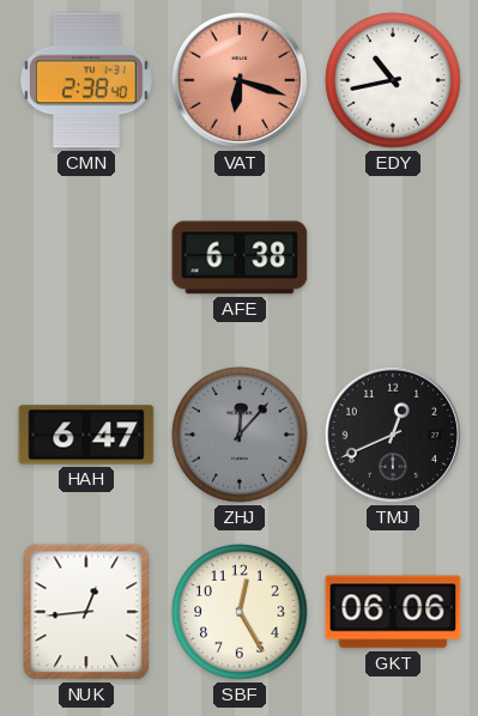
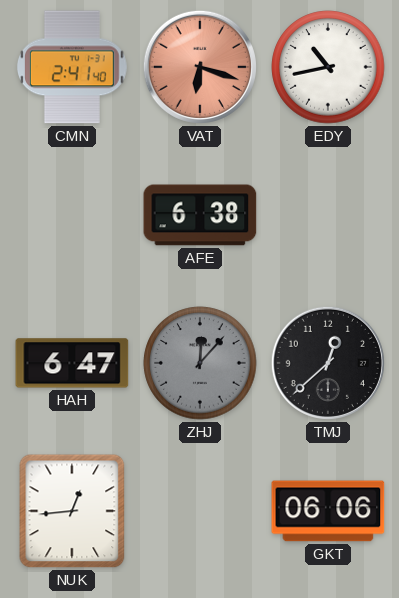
CMN: 2:38 -> 2:41
TMJ: 12:41 -> 12:38
SBF: 12:25 -> none
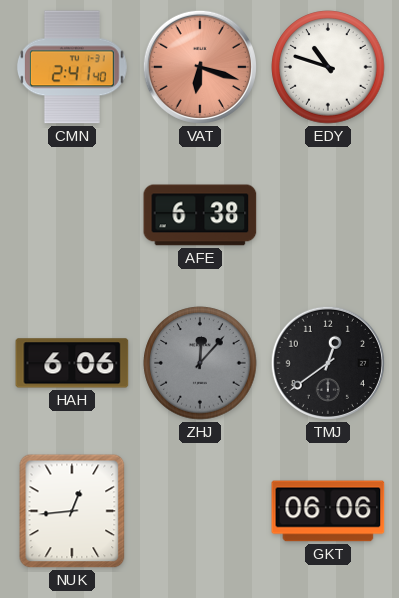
EDY: 10:43 -> 10:48
HAH: 6:47 -> 6:06
TMJ: 12:38 -> 12:39
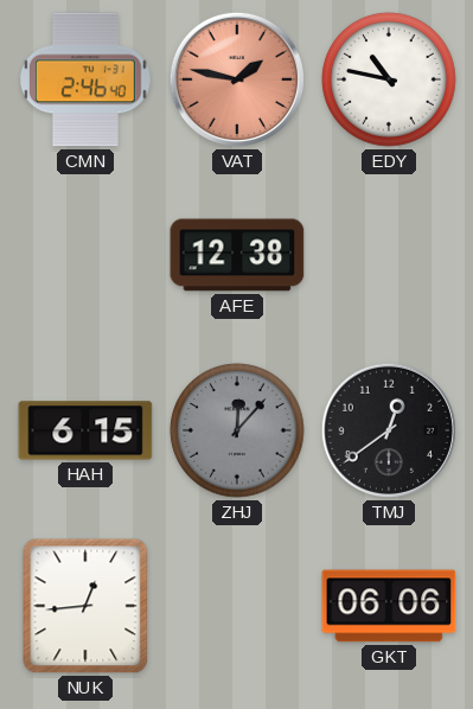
CMN: 2:41 -> 2:46
VAT: 6:18 -> 1:47
EDY: 10:48 -> 10:47
AFE: 6:38 -> 12:38
HAH: 6:06 -> 6:15
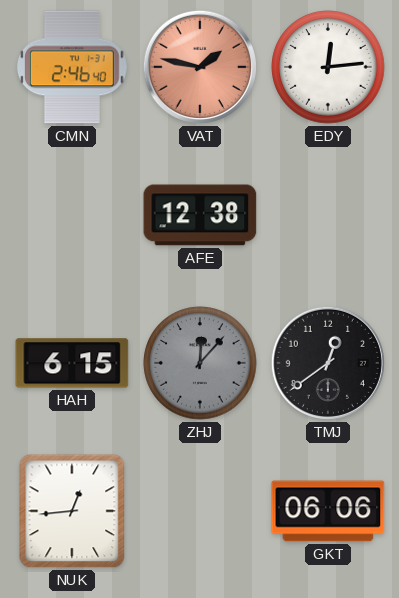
EDY: 10:47 -> 12:14
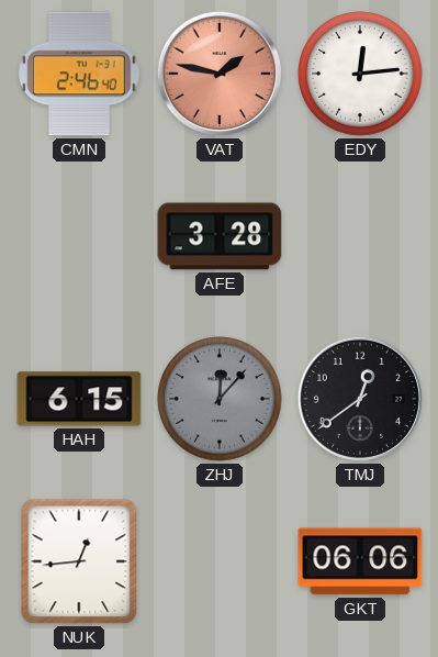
AFE: 12:38 -> 3:28
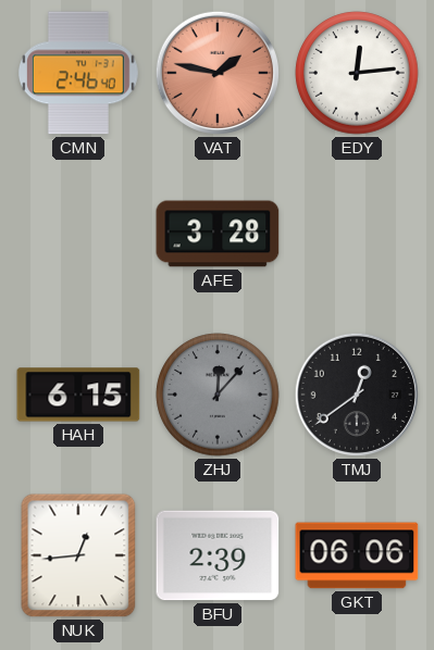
BFU: none -> 2:39
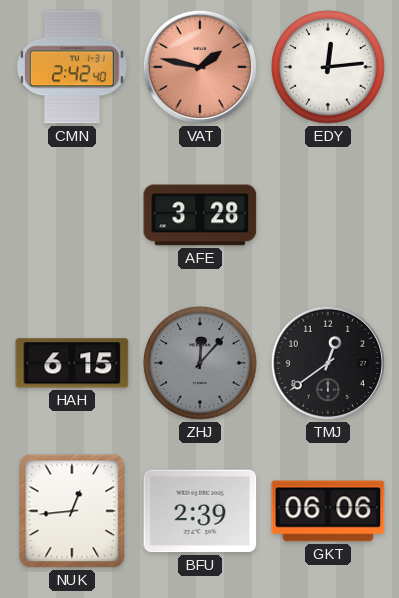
CMN: 2:46 -> 2:42
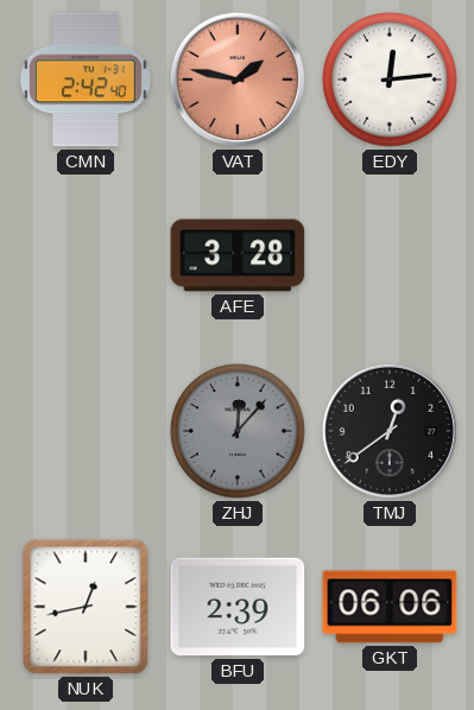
HAH: 6:15 -> none
NUK: 12:44 -> 12:43
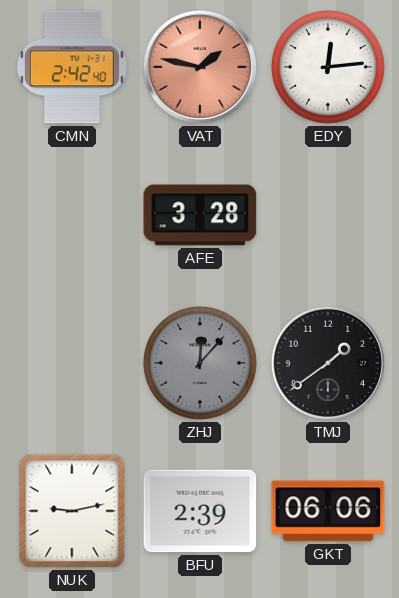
TMJ: 12:39 -> 1:39
NUK: 12:43 -> 9:13
